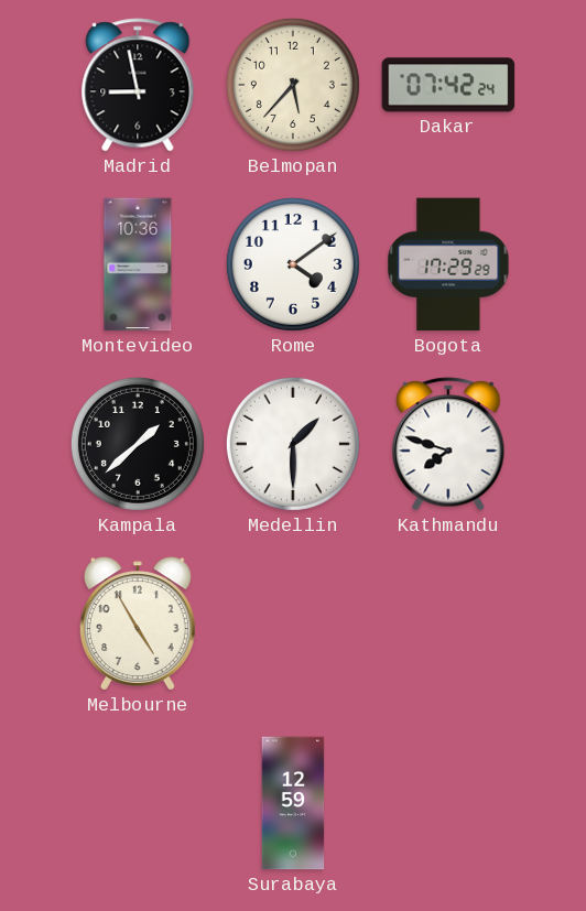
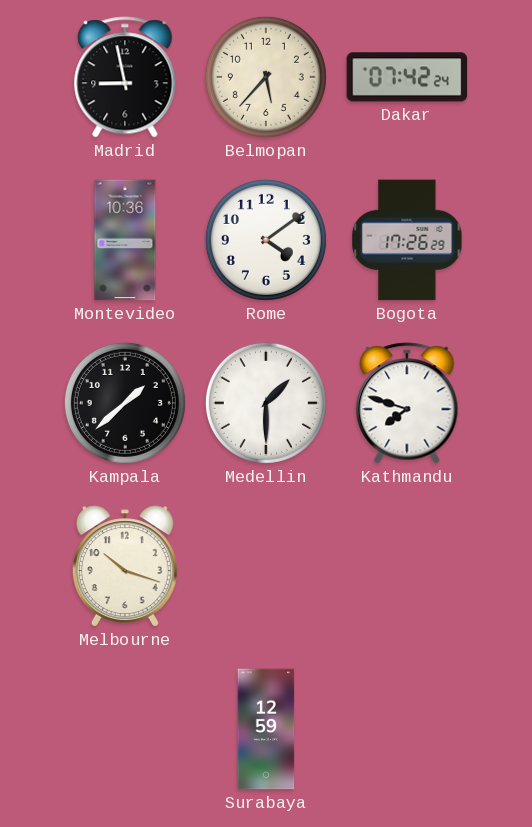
Bogota: 17:29 -> 17:26
Melbourne: 4:55 -> 10:18
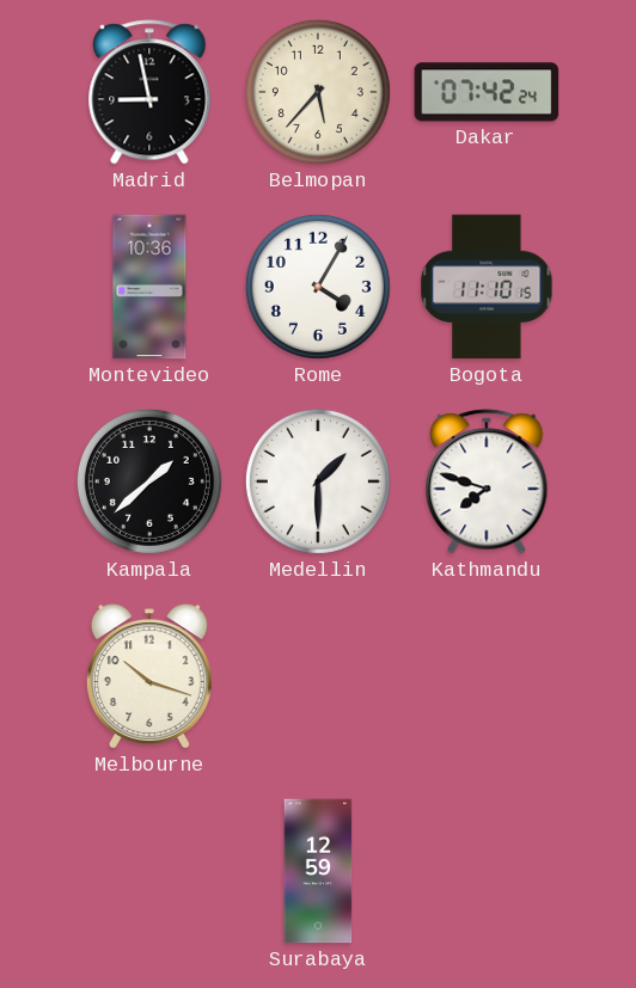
Rome: 4:09 -> 4:05
Bogota: 17:26 -> 11:10
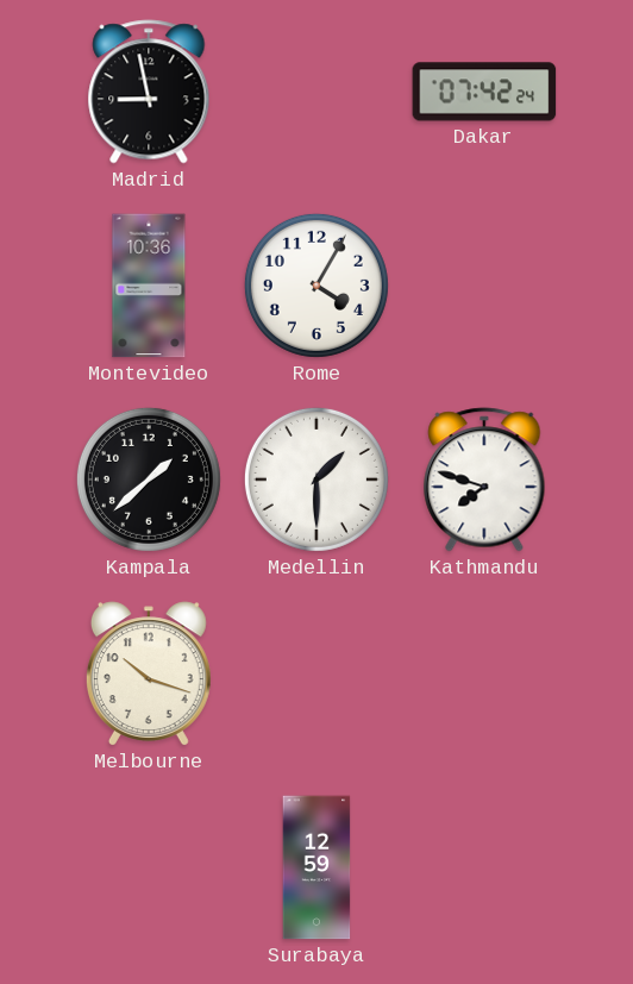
Belmopan: 5:37 -> none
Bogota: 11:10 -> none
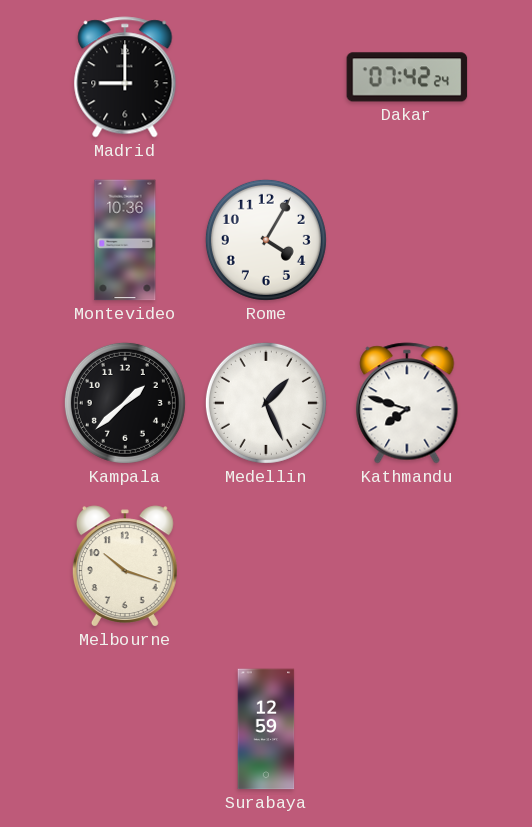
Madrid: 8:58 -> 9:00
Medellin: 1:30 -> 1:26
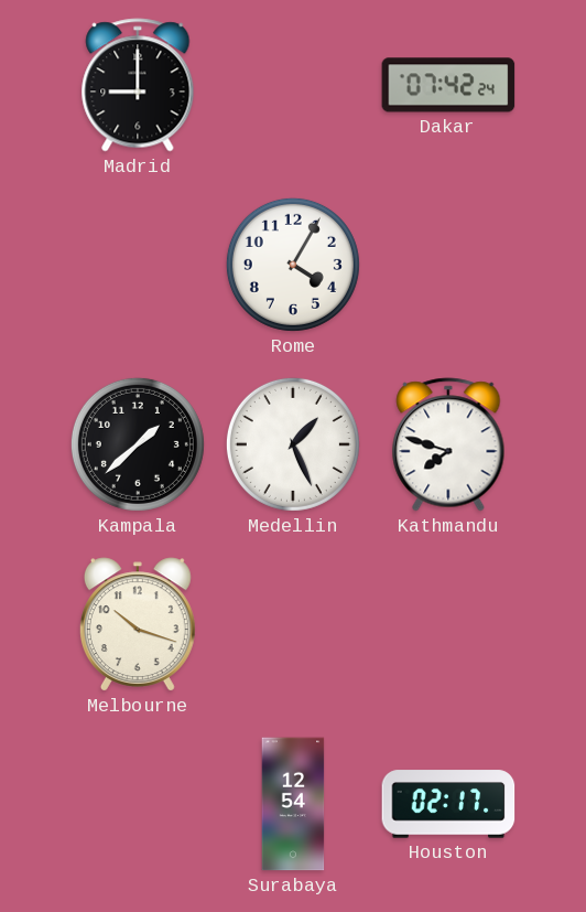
Montevideo: 10:36 -> none
Surabaya: 12:59 -> 12:54
Houston: none -> 02:17
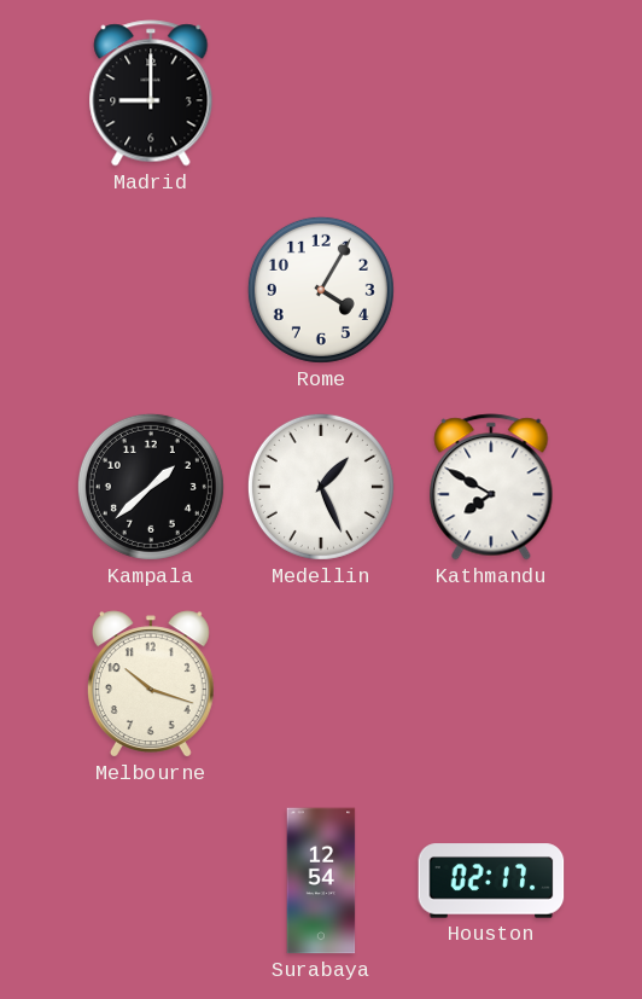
Dakar: 07:42 -> none
Kathmandu: 7:48 -> 7:50
